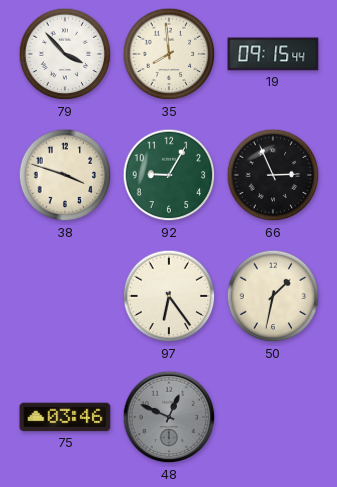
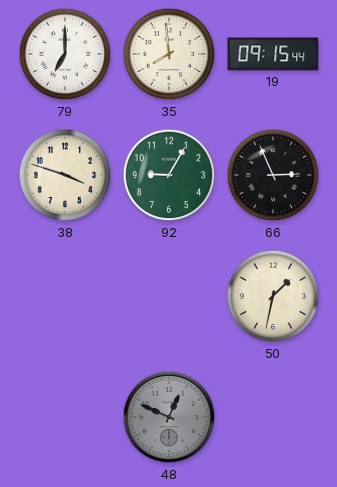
79: 3:53 -> 7:00
97: 6:24 -> none
75: 03:46 -> none
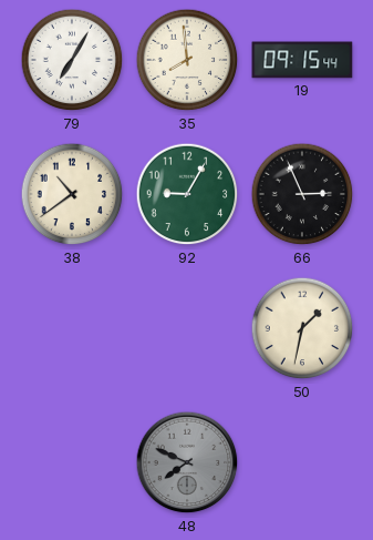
79: 7:00 -> 7:05
38: 3:48 -> 10:39
48: 12:49 -> 7:49
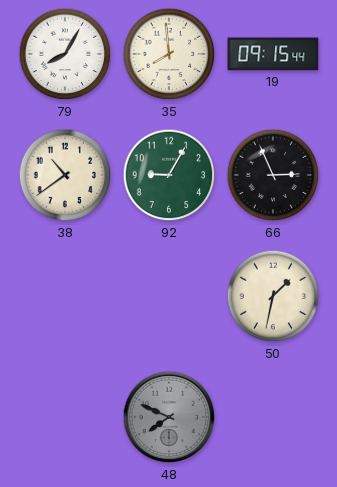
79: 7:05 -> 8:05
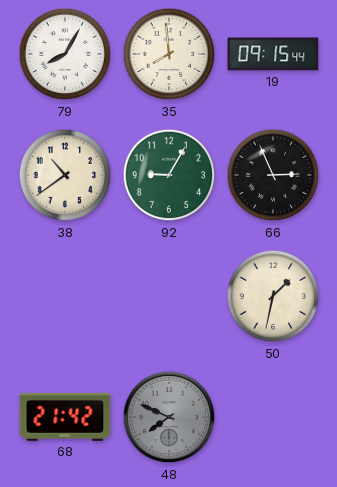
68: none -> 21:42
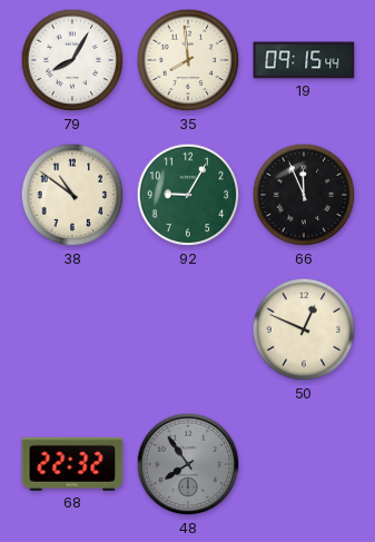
38: 10:39 -> 10:51
66: 2:56 -> 11:56
50: 1:32 -> 12:49
68: 21:42 -> 22:32
48: 7:49 -> 7:54
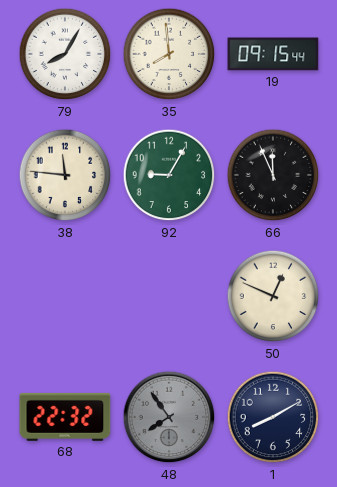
38: 10:51 -> 11:46
1: none -> 8:10
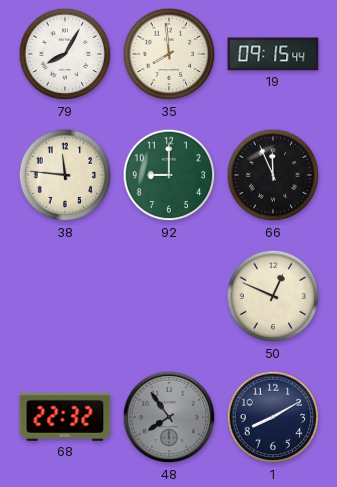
92: 9:05 -> 9:00
